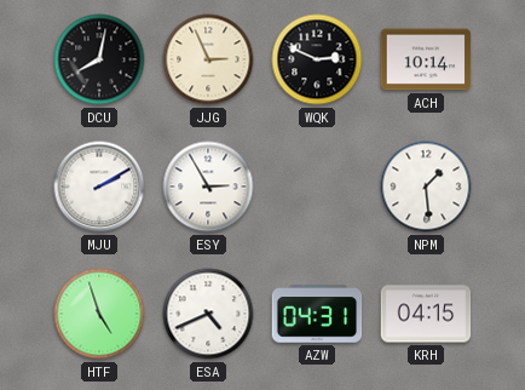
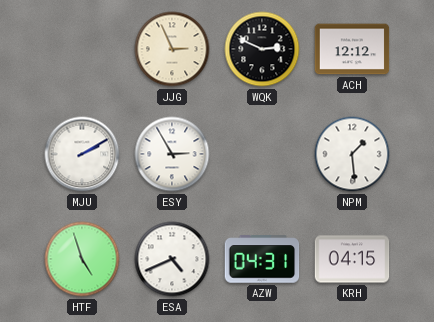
DCU: 8:02 -> none
ACH: 10:14 -> 12:12
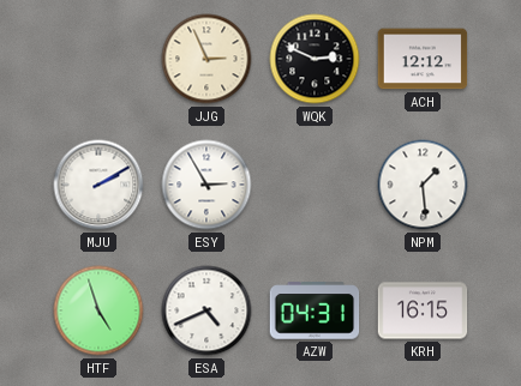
KRH: 04:15 -> 16:15
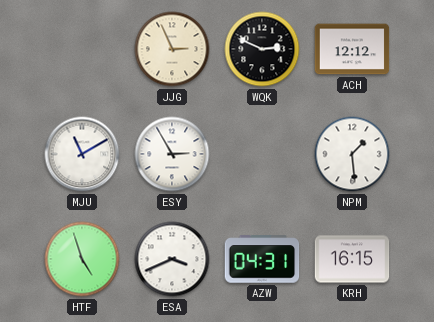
MJU: 2:10 -> 11:10
ESA: 4:41 -> 3:41
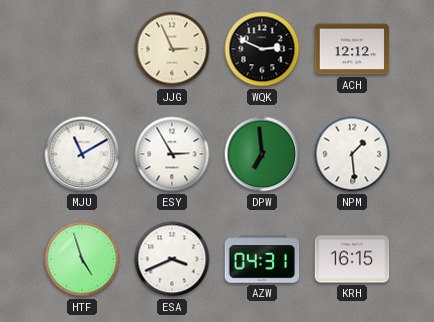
DPW: none -> 6:59
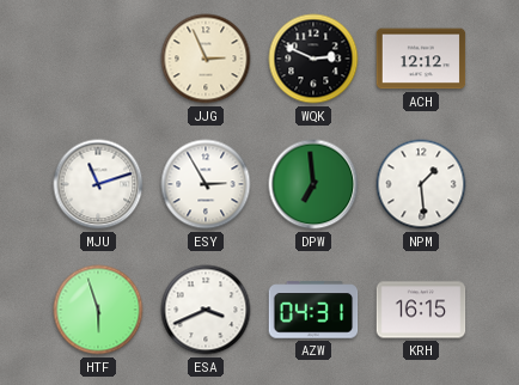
MJU: 11:10 -> 11:12
HTF: 4:57 -> 5:57
